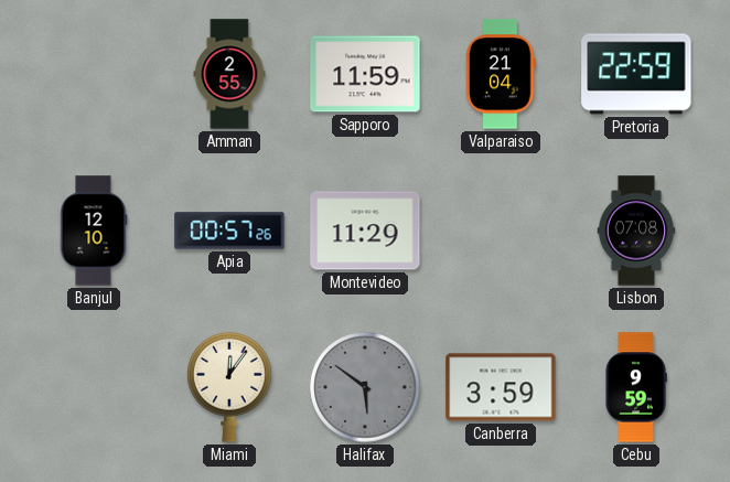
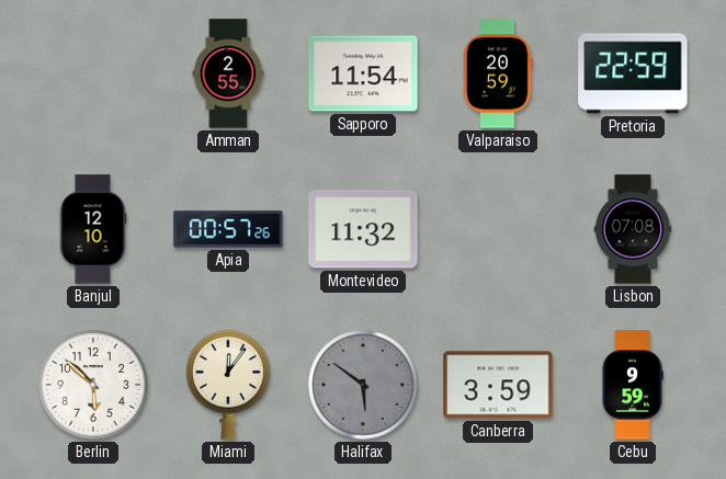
Sapporo: 11:59 -> 11:54
Valparaiso: 21:04 -> 20:59
Montevideo: 11:29 -> 11:32
Berlin: none -> 5:52
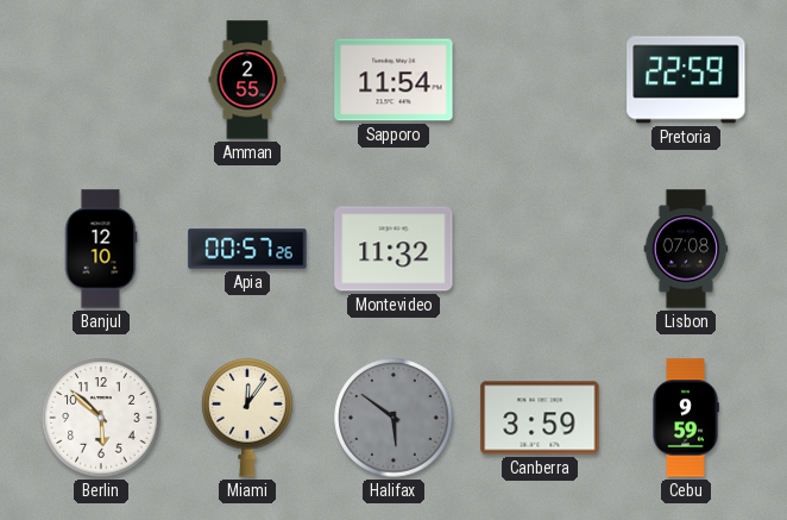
Valparaiso: 20:59 -> none
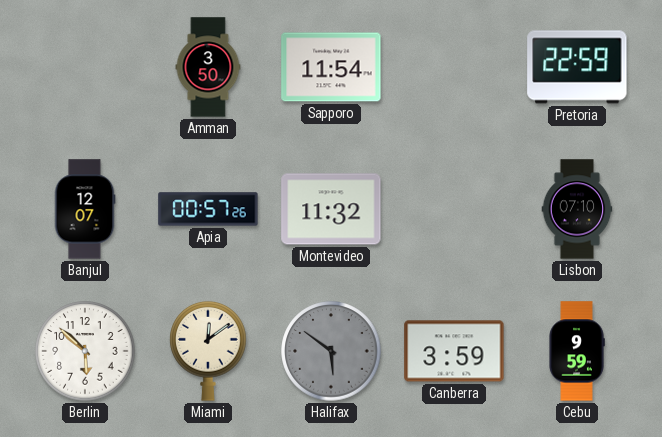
Amman: 2:55 -> 3:50
Banjul: 12:10 -> 12:07
Lisbon: 07:08 -> 07:10
Miami: 12:06 -> 12:09
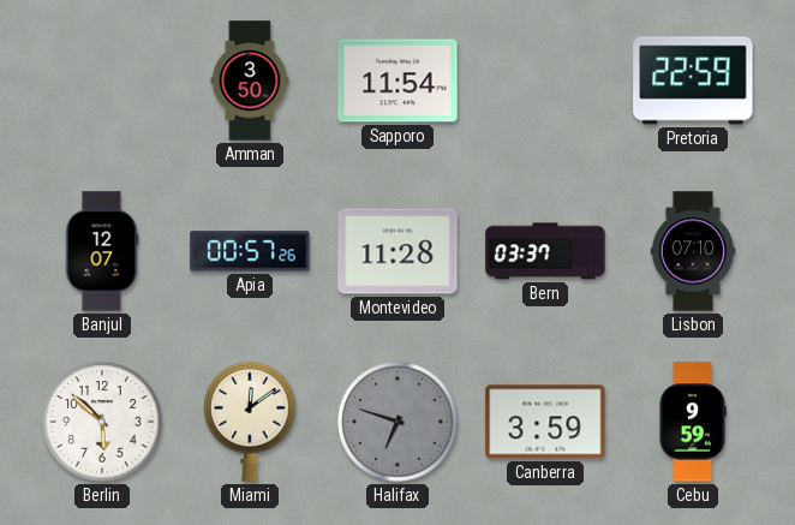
Montevideo: 11:32 -> 11:28
Bern: none -> 03:37
Halifax: 5:51 -> 6:48
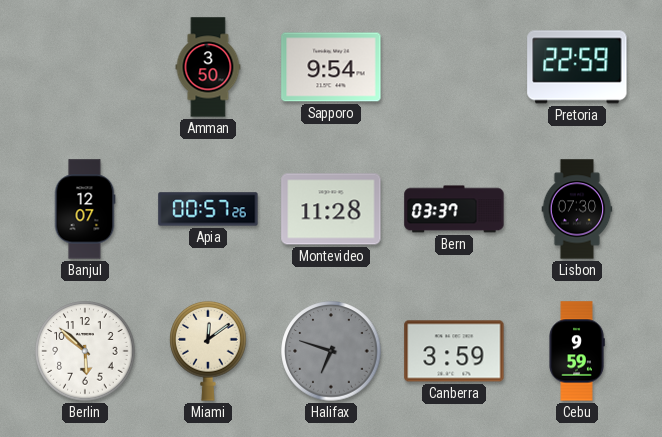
Sapporo: 11:54 -> 9:54
Lisbon: 07:10 -> 07:30
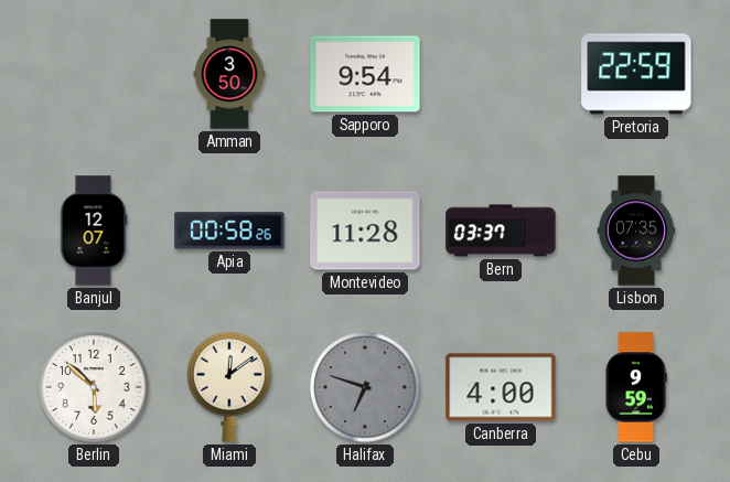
Apia: 00:57 -> 00:58
Lisbon: 07:30 -> 07:35
Canberra: 3:59 -> 4:00
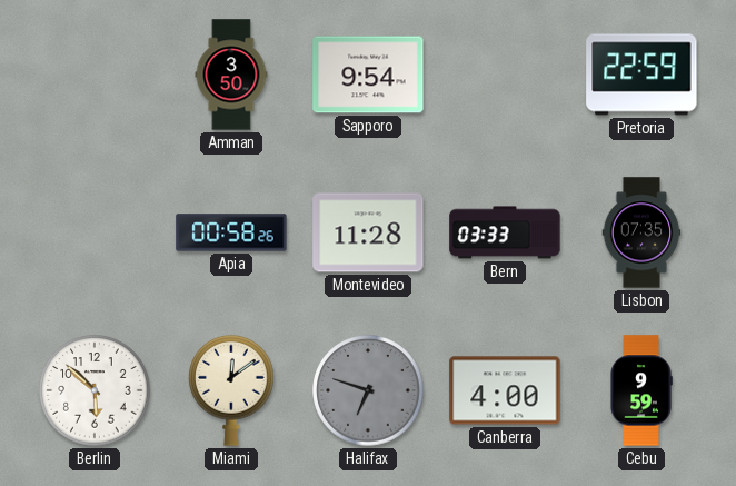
Banjul: 12:07 -> none
Bern: 03:37 -> 03:33
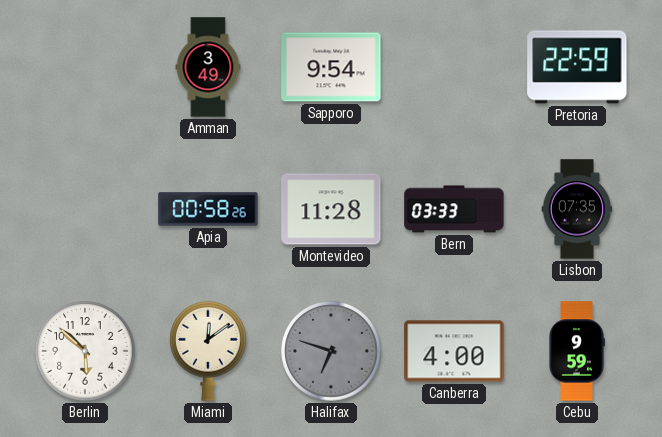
Amman: 3:50 -> 3:49
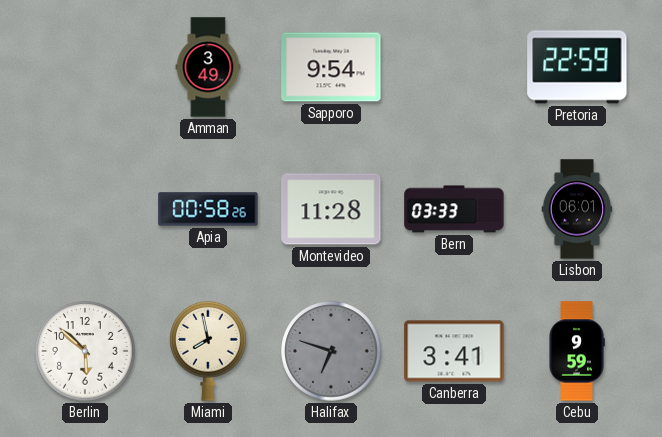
Lisbon: 07:35 -> 06:01
Miami: 12:09 -> 7:58
Canberra: 4:00 -> 3:41
